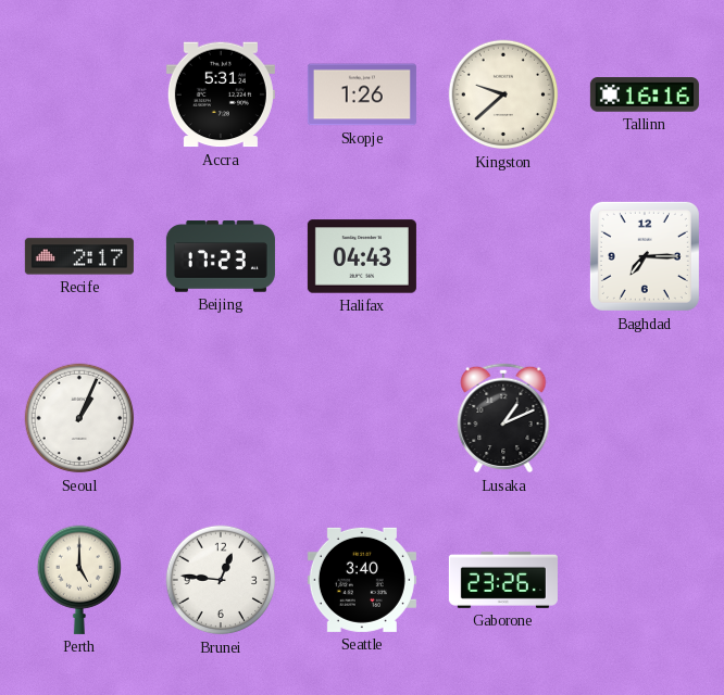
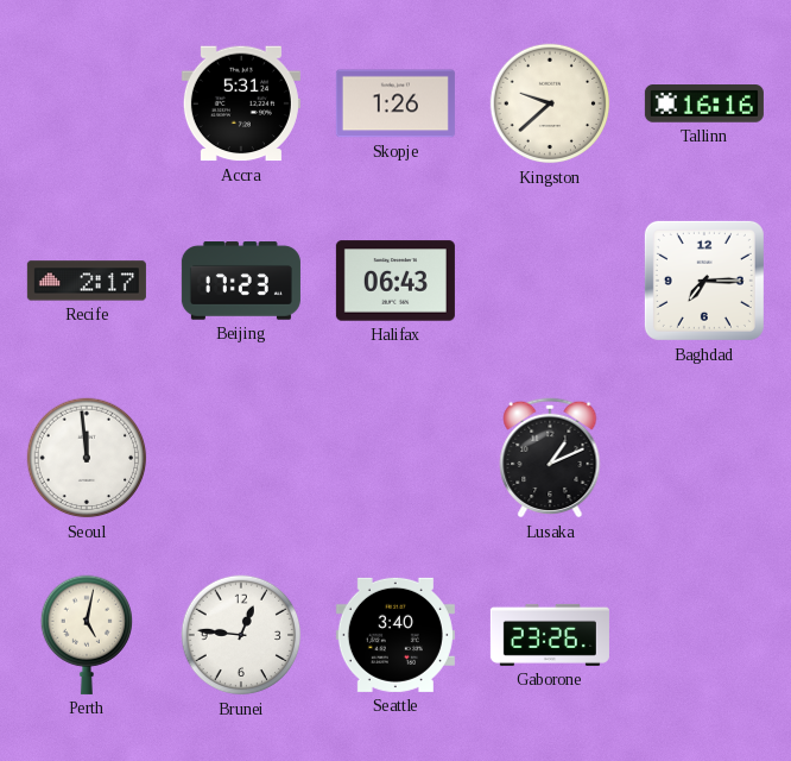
Halifax: 04:43 -> 06:43
Seoul: 1:04 -> 11:59
Perth: 5:00 -> 5:02
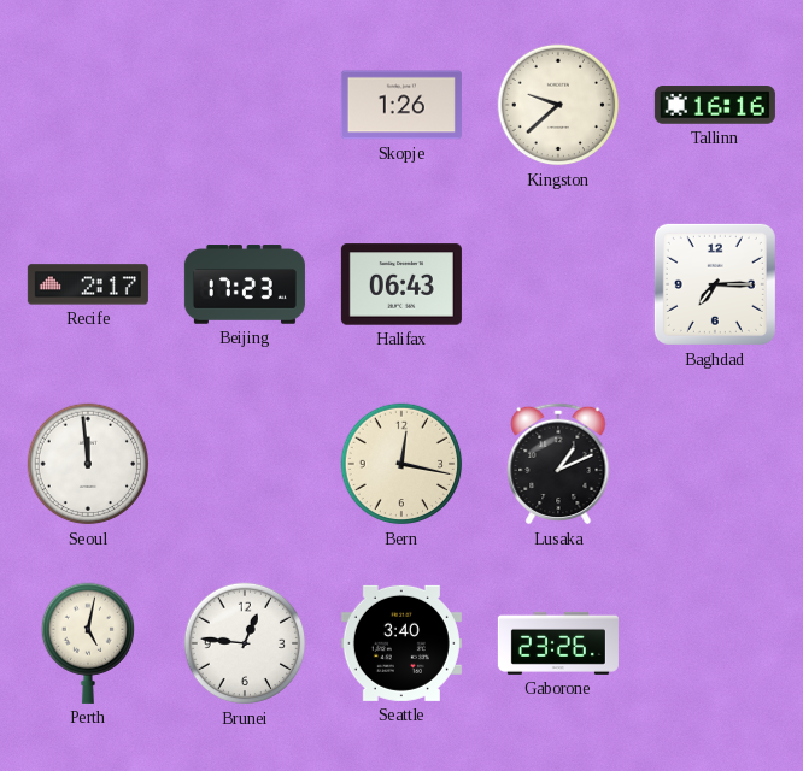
Accra: 5:31 -> none
Bern: none -> 12:17
